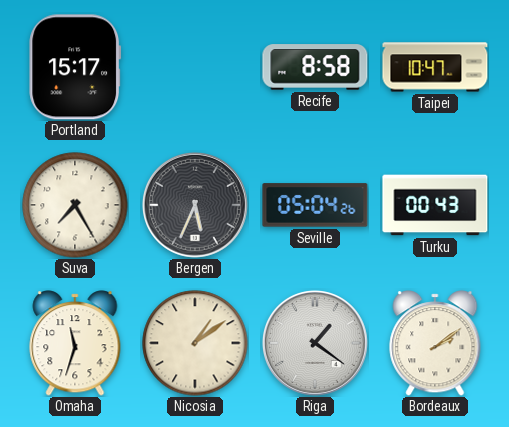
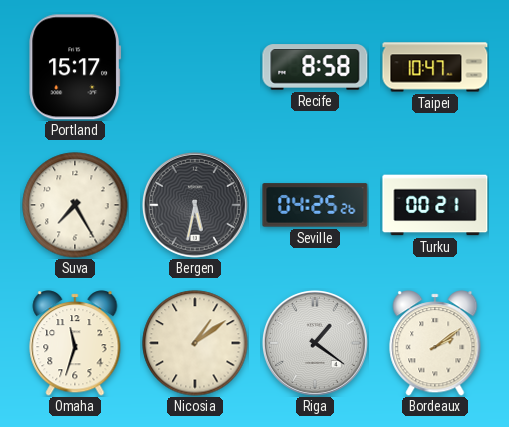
Bergen: 5:34 -> 5:32
Seville: 05:04 -> 04:25
Turku: 00:43 -> 00:21
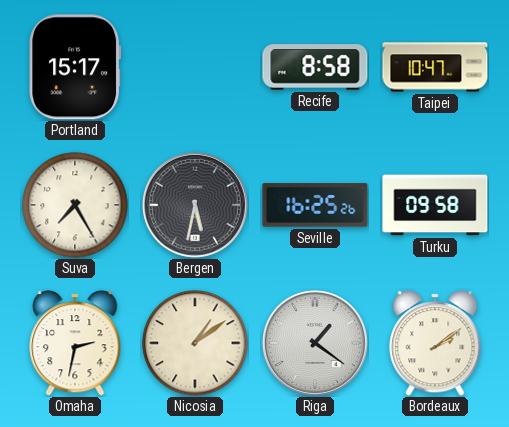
Seville: 04:25 -> 16:25
Turku: 00:21 -> 09:58
Omaha: 11:33 -> 2:32
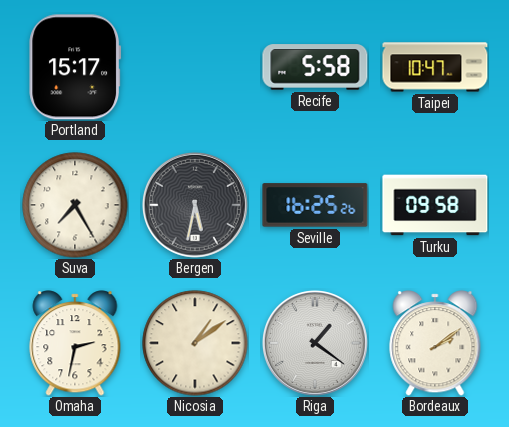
Recife: 8:58 -> 5:58
